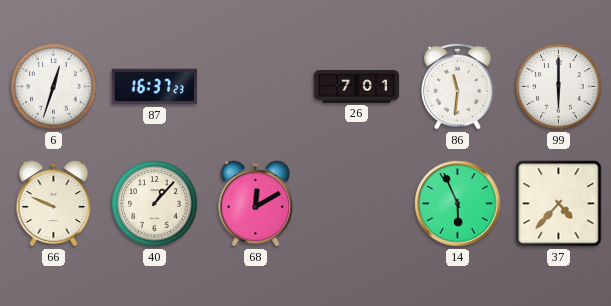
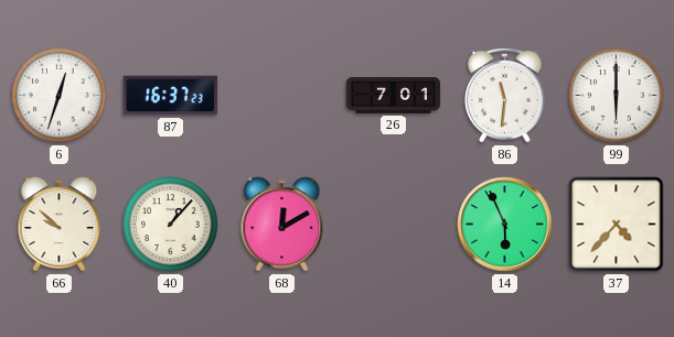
66: 9:49 -> 9:52
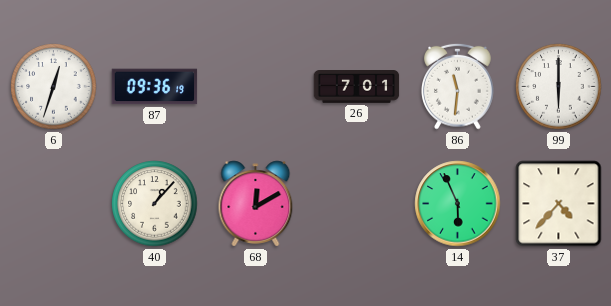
87: 16:37 -> 09:36
66: 9:52 -> none
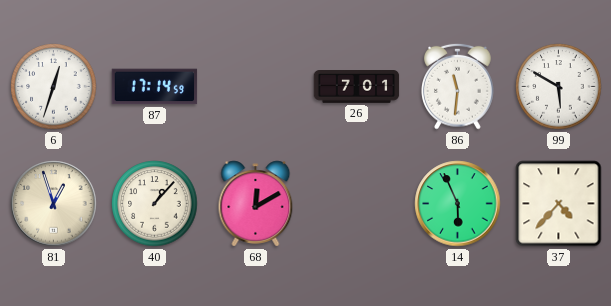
87: 09:36 -> 17:14
99: 6:00 -> 5:50
81: none -> 12:57
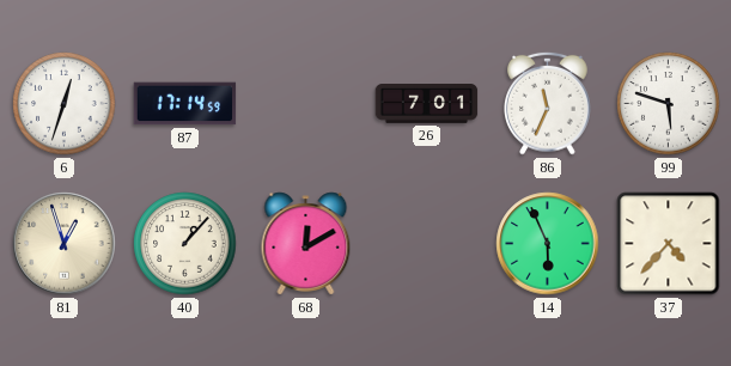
86: 11:31 -> 11:34
99: 5:50 -> 5:48
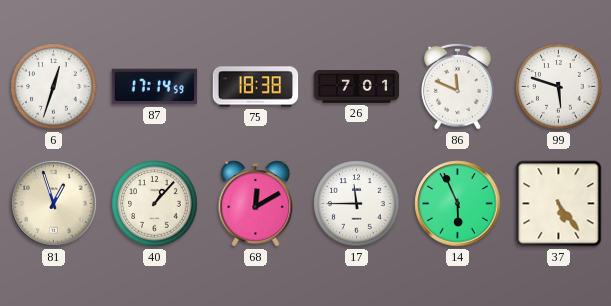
75: none -> 18:38
86: 11:34 -> 11:49
17: none -> 11:45
37: 4:37 -> 5:24
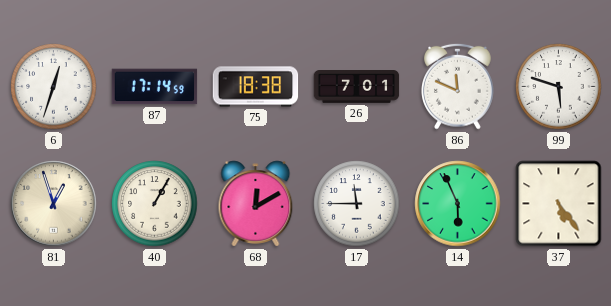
40: 1:07 -> 1:05
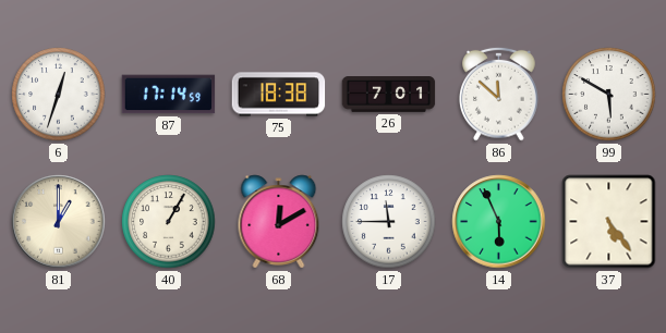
86: 11:49 -> 11:52
99: 5:48 -> 5:50
81: 12:57 -> 1:00
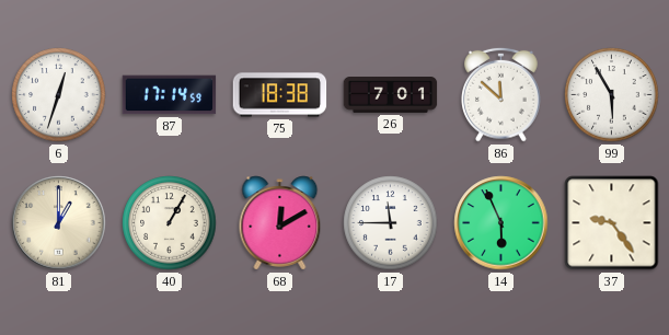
99: 5:50 -> 5:55
37: 5:24 -> 9:24
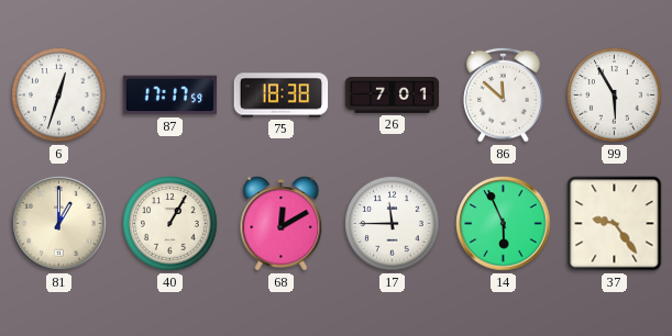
87: 17:14 -> 17:17
